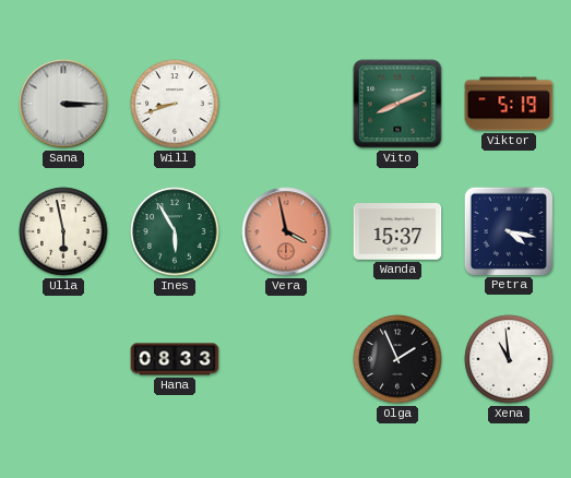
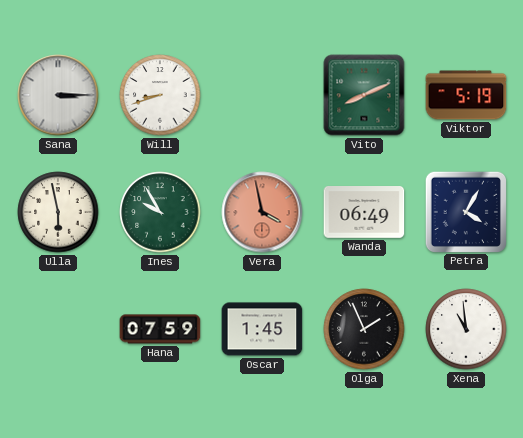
Ines: 5:55 -> 9:55
Wanda: 15:37 -> 06:49
Petra: 4:17 -> 4:05
Hana: 08:33 -> 07:59
Oscar: none -> 1:45
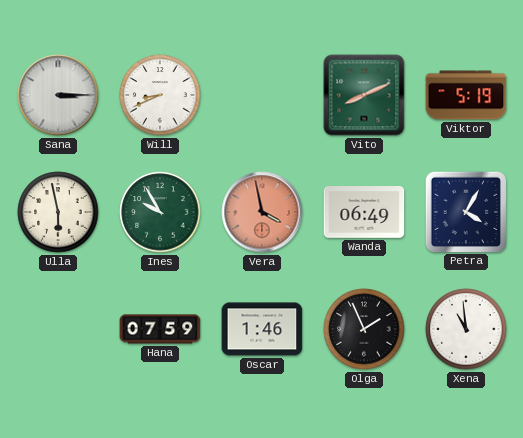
Will: 8:42 -> 8:41
Oscar: 1:45 -> 1:46
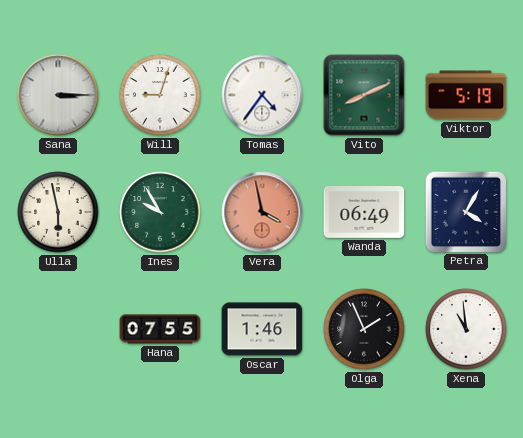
Will: 8:41 -> 9:03
Tomas: none -> 4:36
Hana: 07:59 -> 07:55
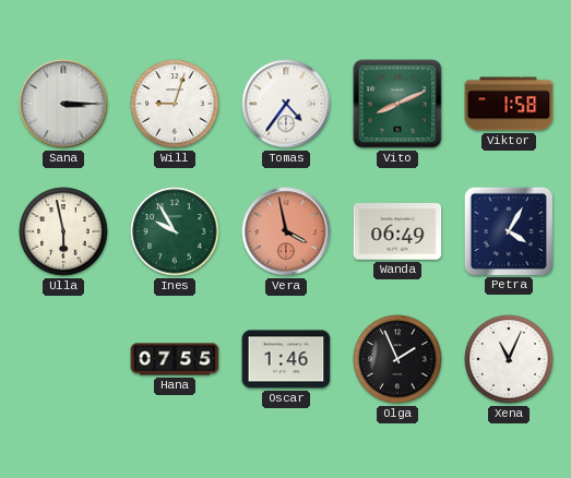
Viktor: 5:19 -> 1:58
Xena: 10:59 -> 11:04
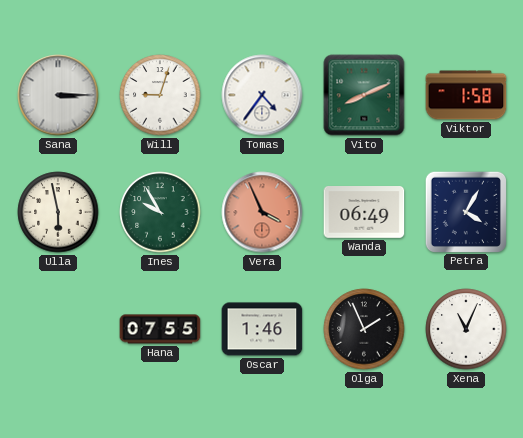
Vera: 3:58 -> 3:56
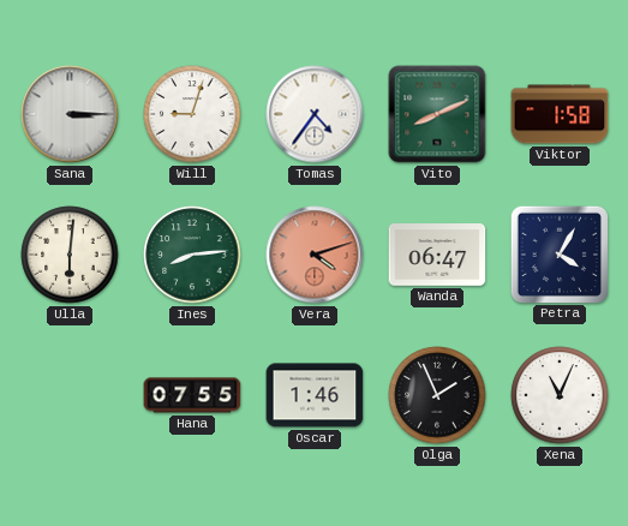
Ulla: 5:58 -> 6:01
Ines: 9:55 -> 8:14
Vera: 3:56 -> 4:12
Wanda: 06:49 -> 06:47
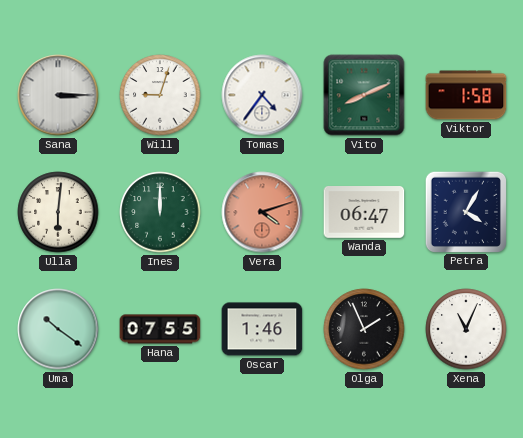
Ines: 8:14 -> 12:00
Uma: none -> 10:21
